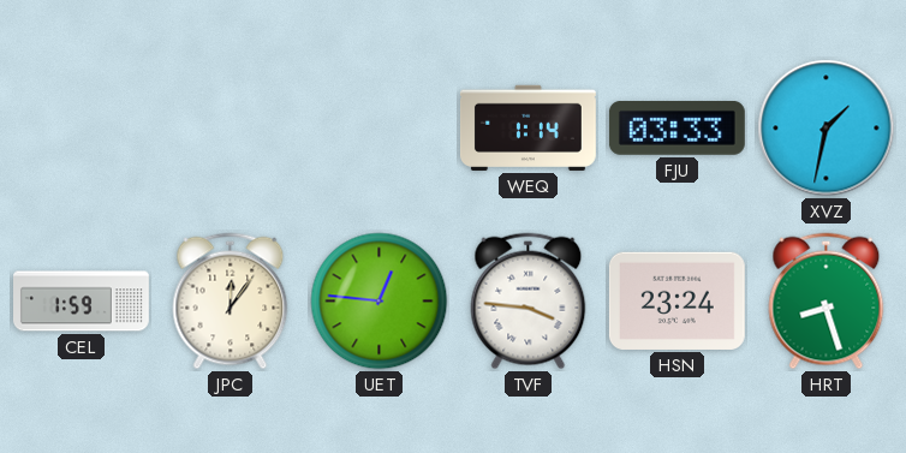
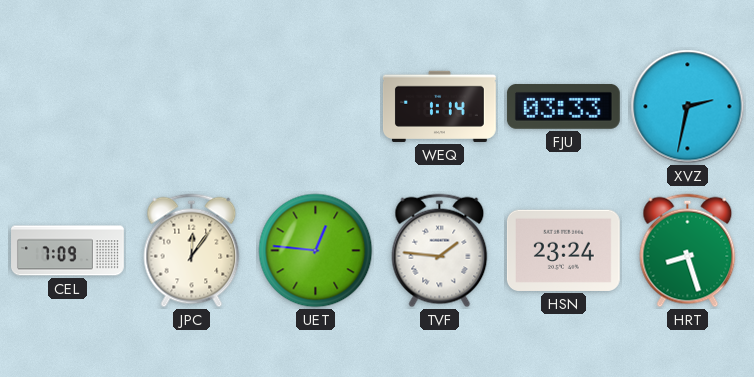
XVZ: 1:32 -> 2:32
CEL: 1:59 -> 7:09
TVF: 3:46 -> 1:46
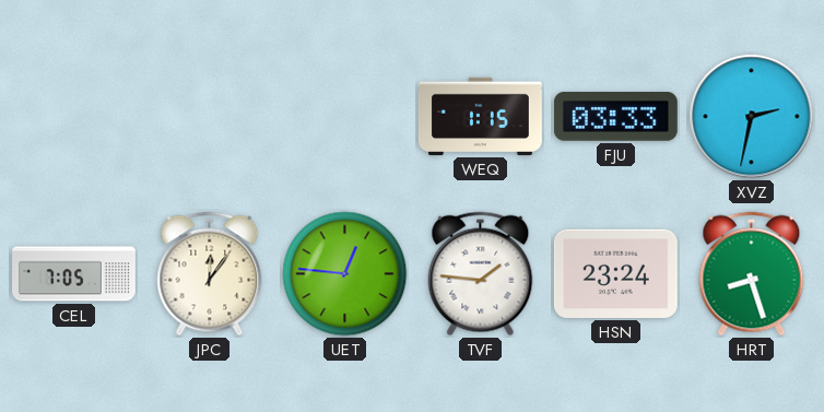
WEQ: 1:14 -> 1:15
CEL: 7:09 -> 7:05
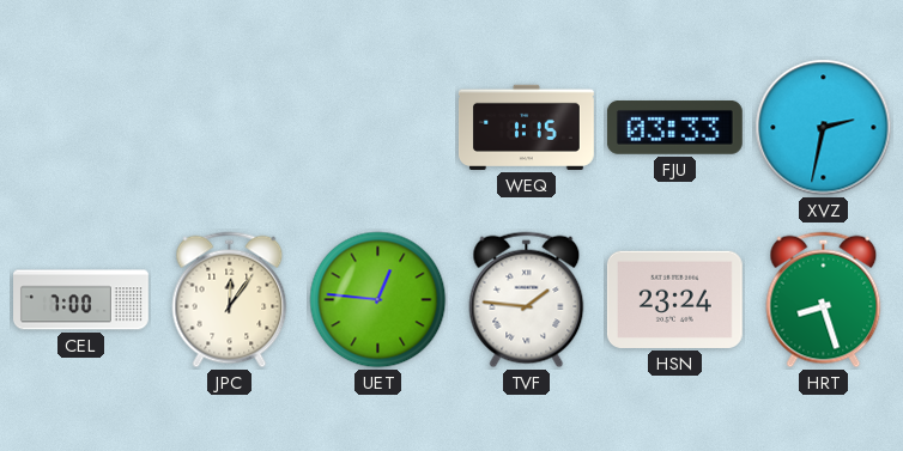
CEL: 7:05 -> 7:00
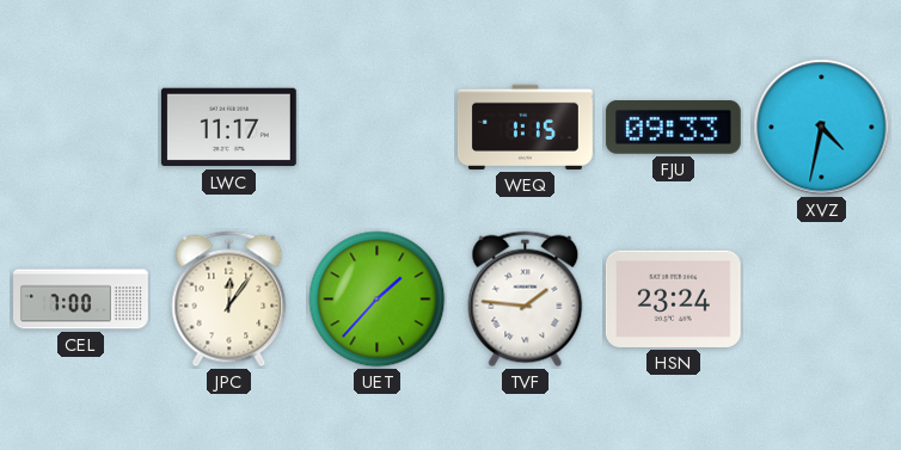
LWC: none -> 11:17
FJU: 03:33 -> 09:33
XVZ: 2:32 -> 4:32
UET: 12:46 -> 1:37
HRT: 8:27 -> none
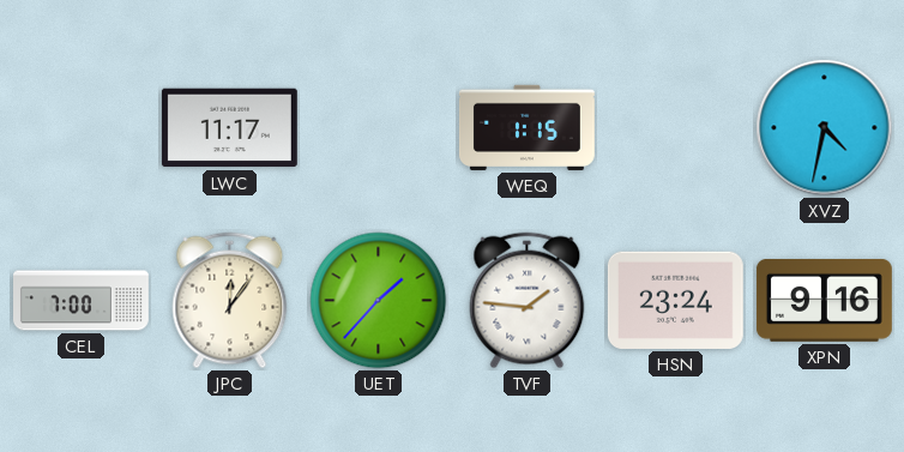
FJU: 09:33 -> none
XPN: none -> 9:16
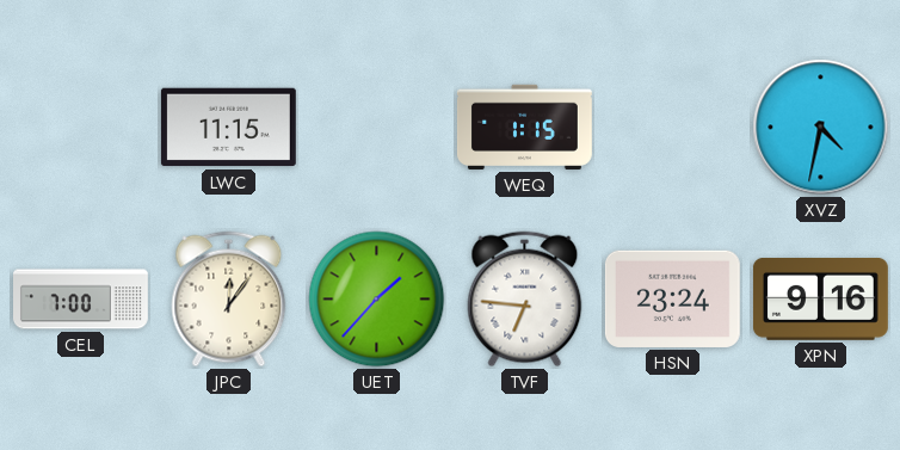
LWC: 11:17 -> 11:15
TVF: 1:46 -> 6:46
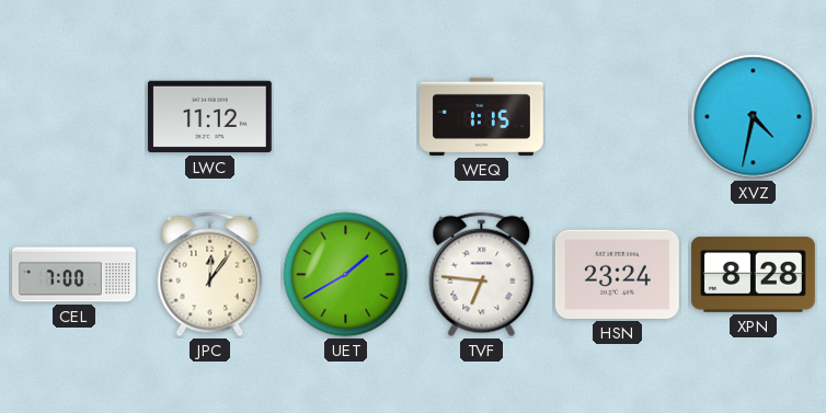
LWC: 11:15 -> 11:12
UET: 1:37 -> 1:40
XPN: 9:16 -> 8:28
